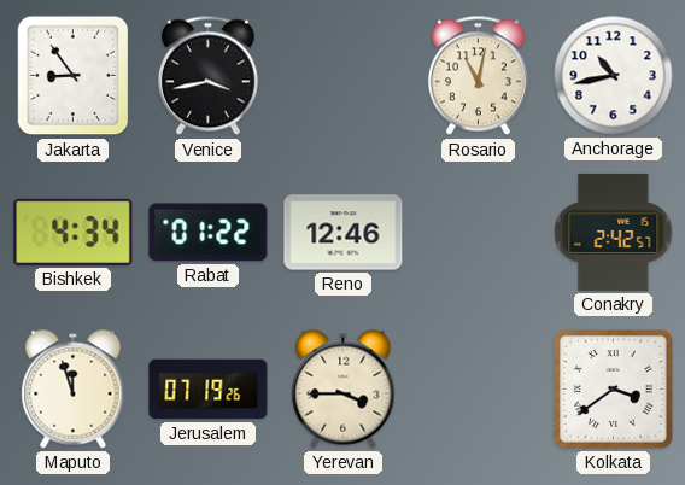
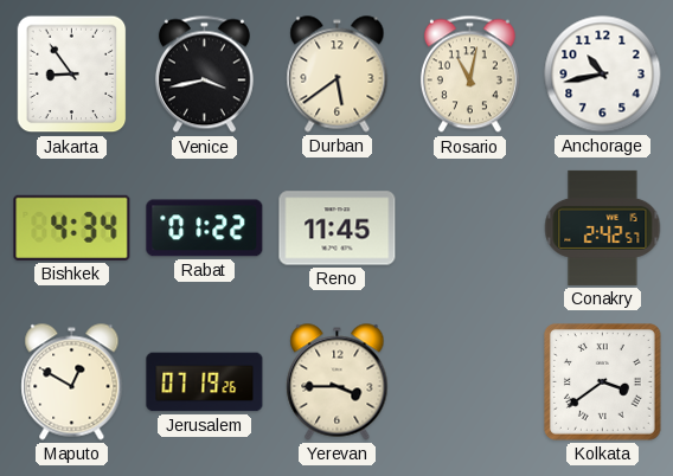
Durban: none -> 5:39
Reno: 12:46 -> 11:45
Maputo: 11:57 -> 12:50
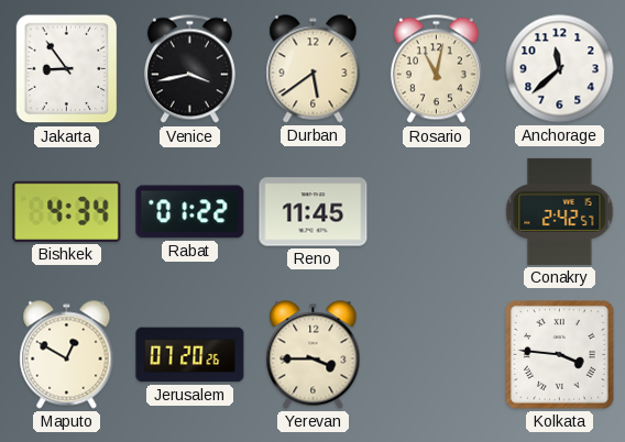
Anchorage: 10:43 -> 11:38
Jerusalem: 07:19 -> 07:20
Kolkata: 3:39 -> 3:46
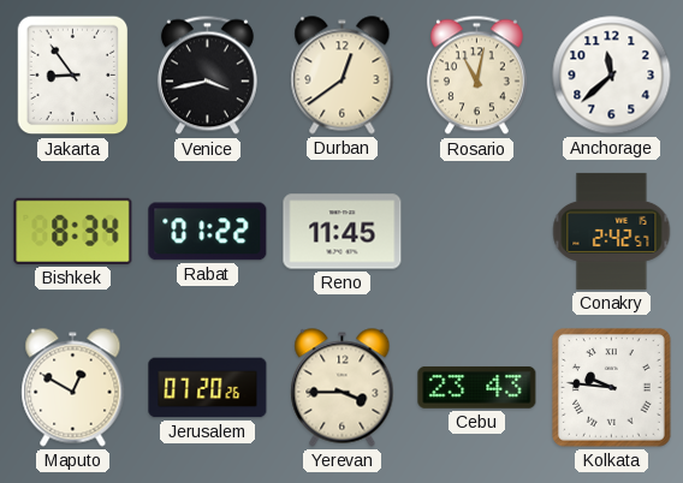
Durban: 5:39 -> 12:39
Bishkek: 4:34 -> 8:34
Cebu: none -> 23:43
Kolkata: 3:46 -> 9:46
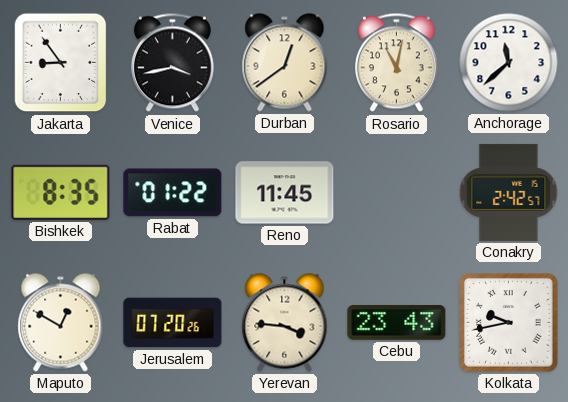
Bishkek: 8:34 -> 8:35
Yerevan: 3:45 -> 3:46
Kolkata: 9:46 -> 9:43
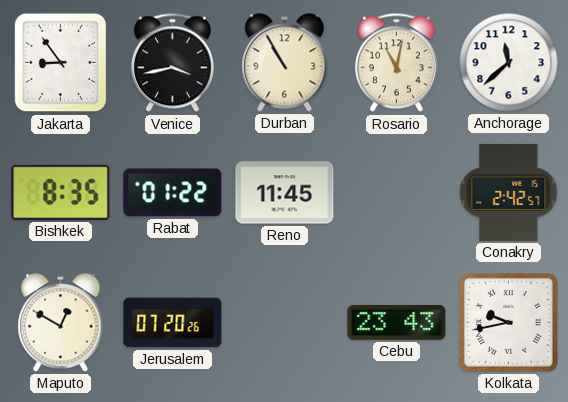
Durban: 12:39 -> 10:55
Yerevan: 3:46 -> none
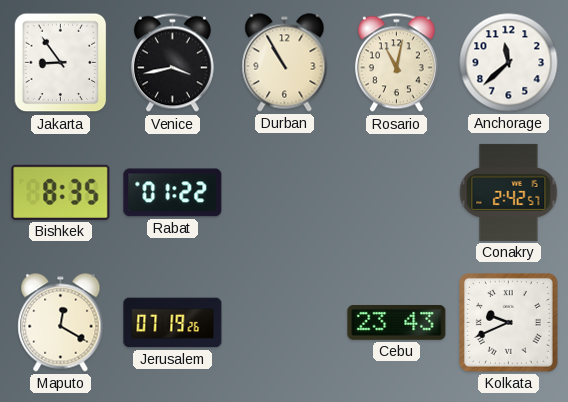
Reno: 11:45 -> none
Maputo: 12:50 -> 12:20
Jerusalem: 07:20 -> 07:19
Kolkata: 9:43 -> 9:41
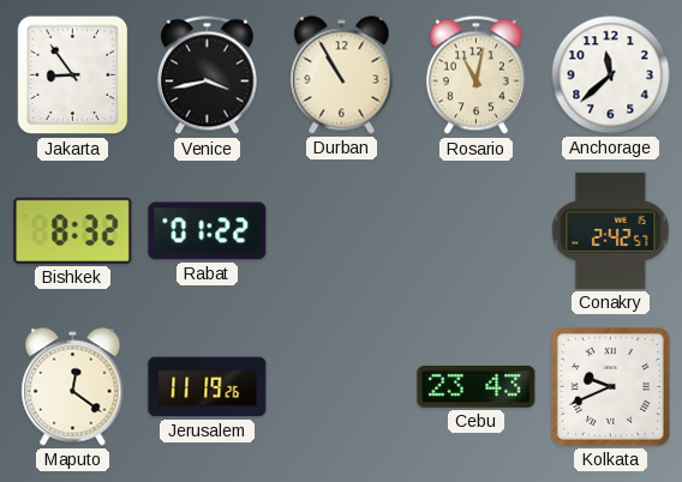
Bishkek: 8:35 -> 8:32
Maputo: 12:20 -> 12:21
Jerusalem: 07:19 -> 11:19
